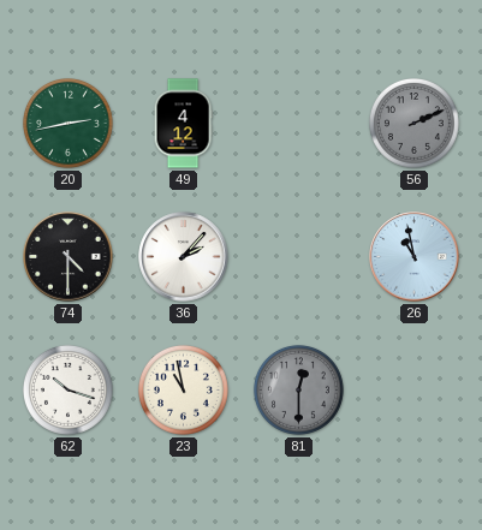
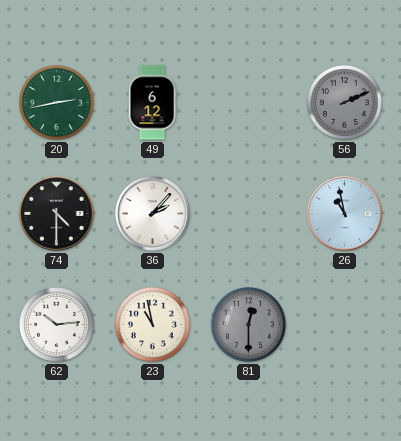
49: 4:12 -> 6:12
62: 10:18 -> 10:14
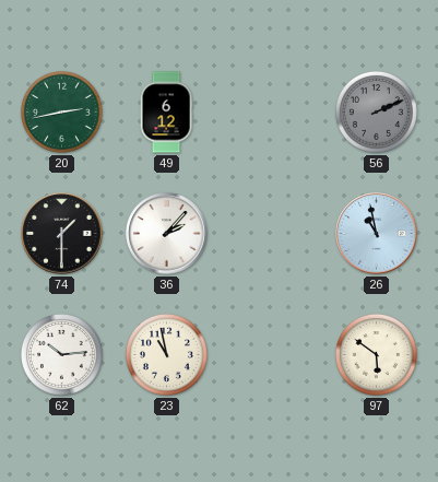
74: 4:30 -> 1:30
81: 12:30 -> none
97: none -> 5:51
